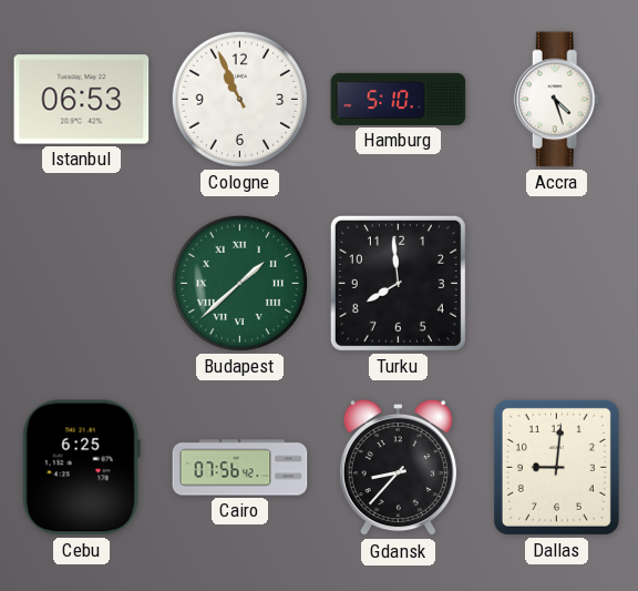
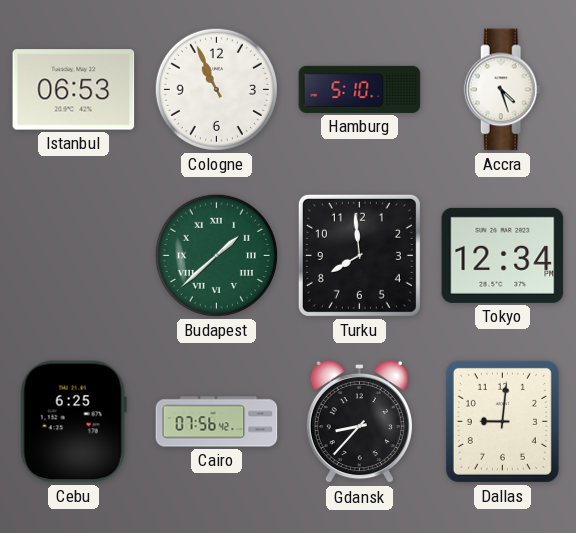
Tokyo: none -> 12:34
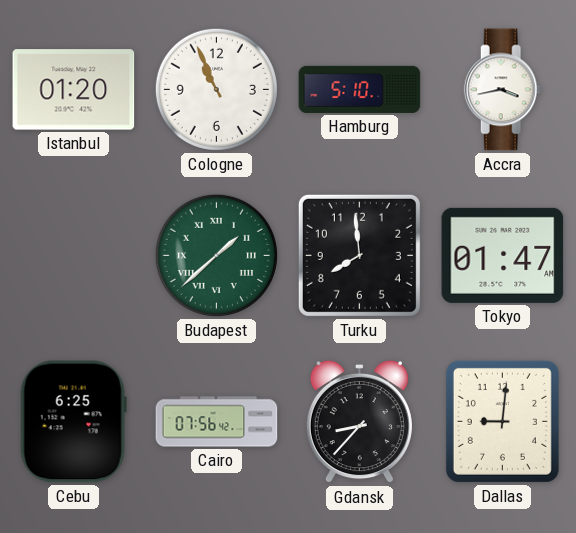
Istanbul: 06:53 -> 01:20
Accra: 4:27 -> 3:43
Tokyo: 12:34 -> 01:47
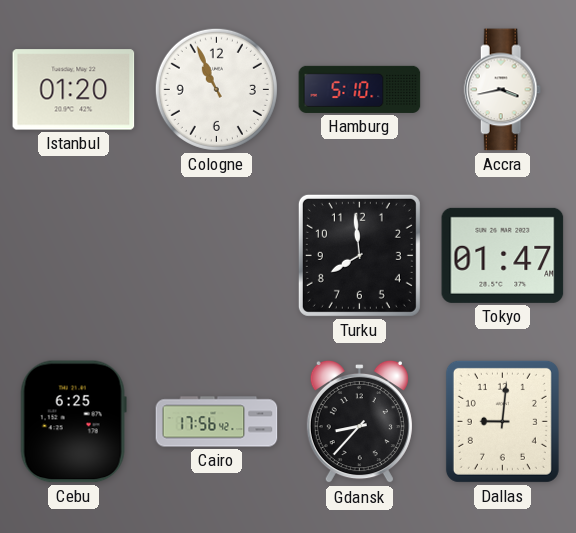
Budapest: 1:38 -> none
Cairo: 07:56 -> 17:56
